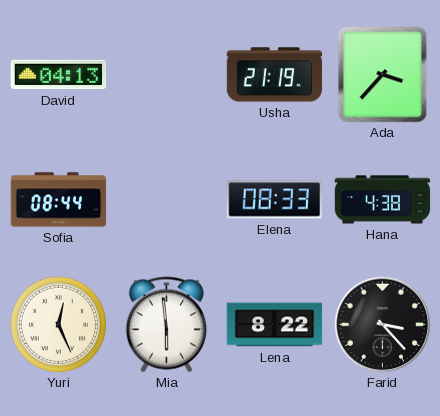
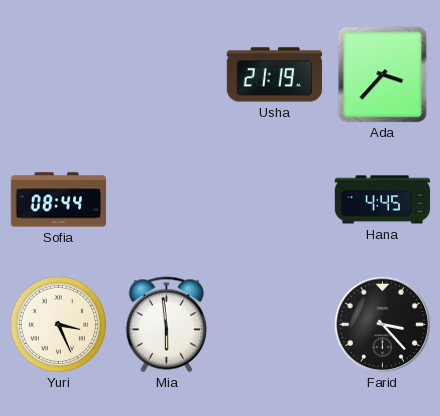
David: 04:13 -> none
Elena: 08:33 -> none
Hana: 4:38 -> 4:45
Yuri: 12:26 -> 3:26
Lena: 8:22 -> none
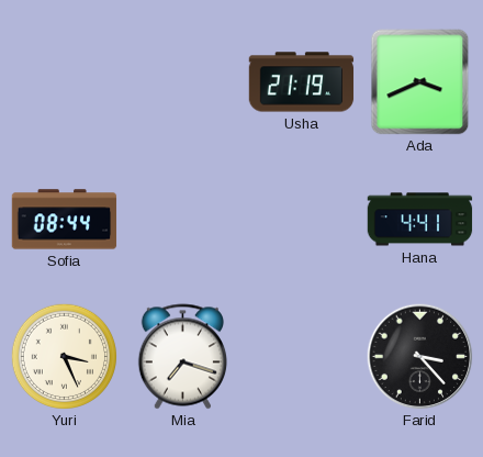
Ada: 3:37 -> 3:41
Hana: 4:45 -> 4:41
Mia: 5:59 -> 7:18
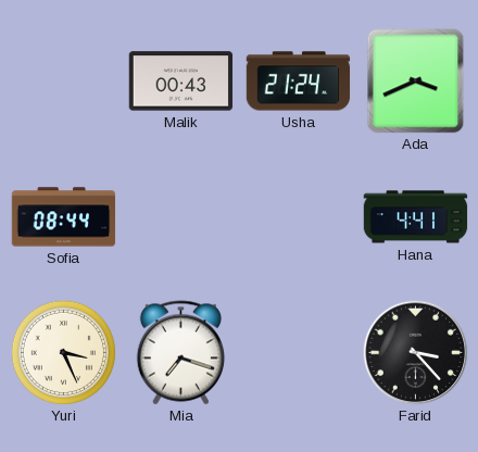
Malik: none -> 00:43
Usha: 21:19 -> 21:24
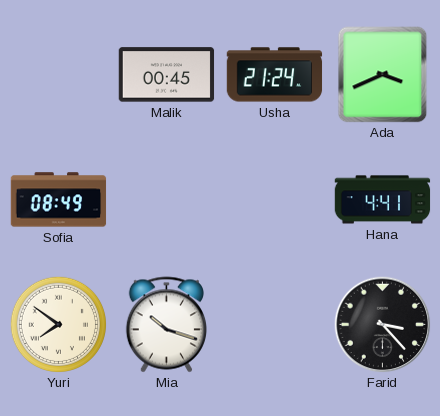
Malik: 00:43 -> 00:45
Sofia: 08:44 -> 08:49
Yuri: 3:26 -> 7:51
Mia: 7:18 -> 10:18
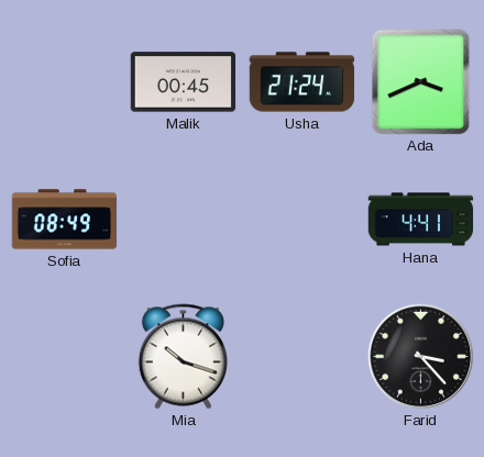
Yuri: 7:51 -> none
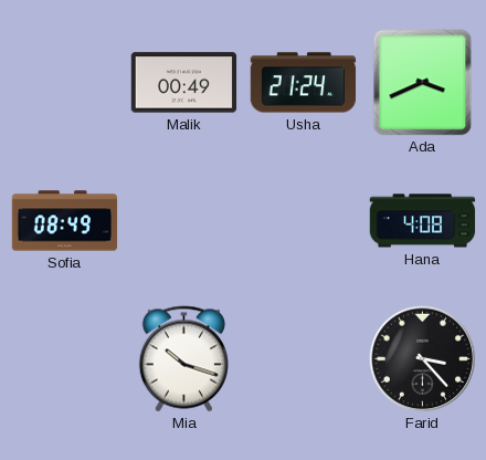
Malik: 00:45 -> 00:49
Hana: 4:41 -> 4:08
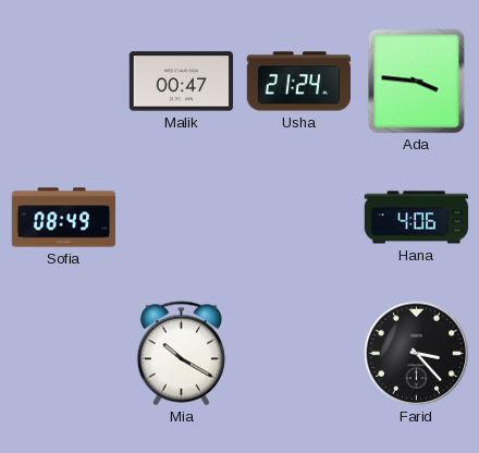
Malik: 00:49 -> 00:47
Ada: 3:41 -> 3:46
Hana: 4:08 -> 4:06
Mia: 10:18 -> 10:20
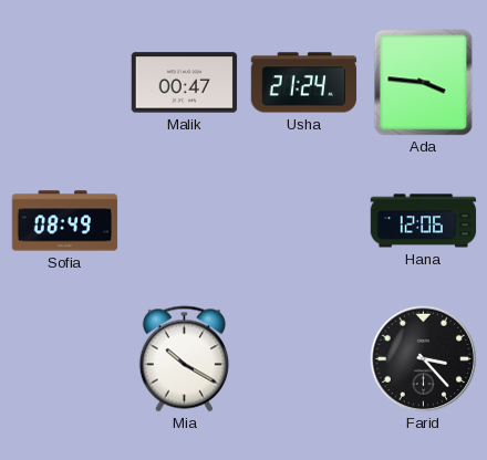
Hana: 4:06 -> 12:06
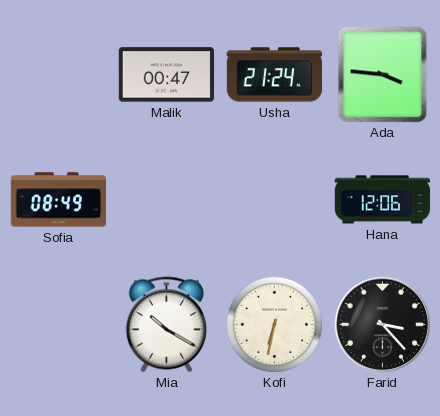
Kofi: none -> 6:32
